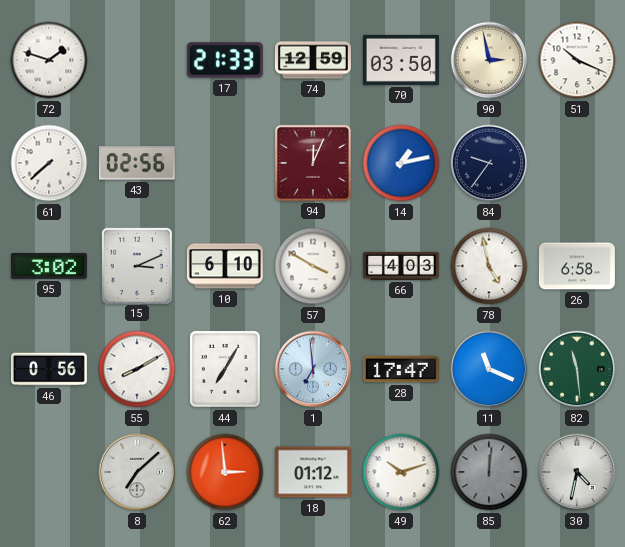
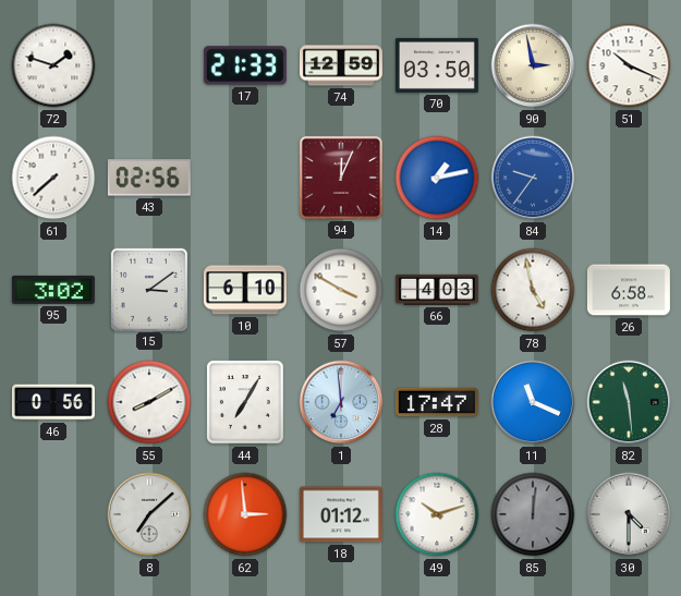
84 dial: navy -> blue
15: 3:11 -> 3:09
30: 4:32 -> 4:30
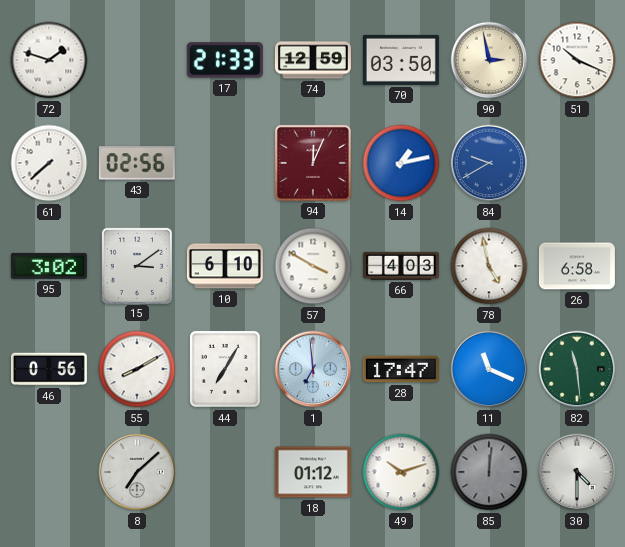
84: 9:36 -> 9:40
62: 2:59 -> none
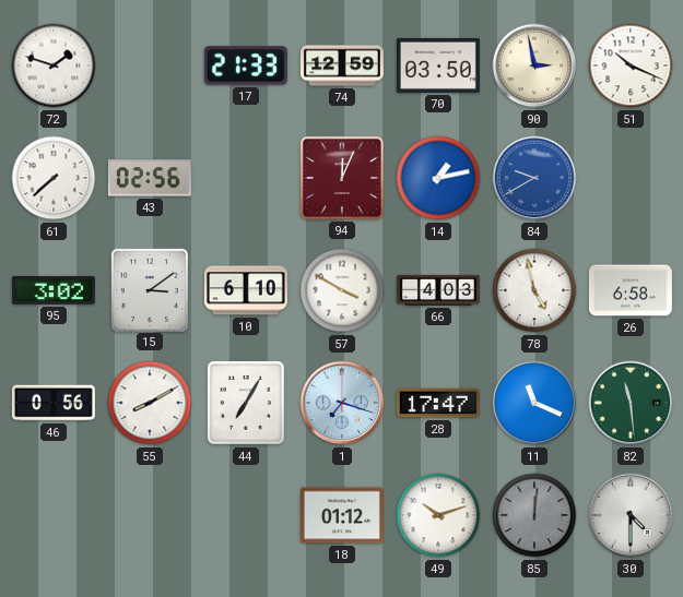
1: 6:59 -> 7:18
8: 7:08 -> none
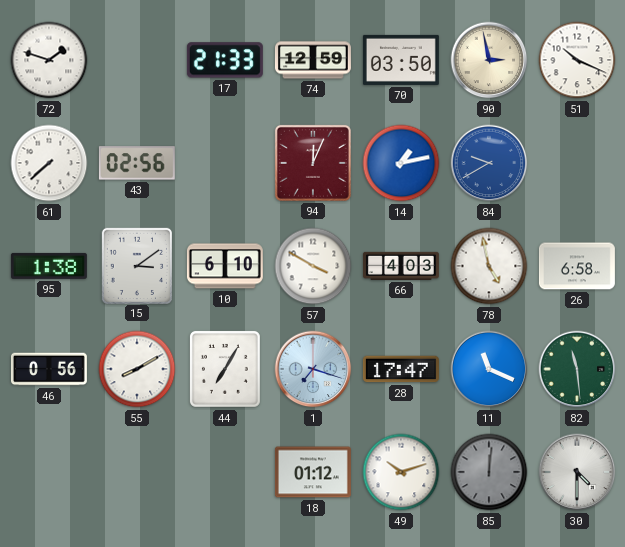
95: 3:02 -> 1:38
